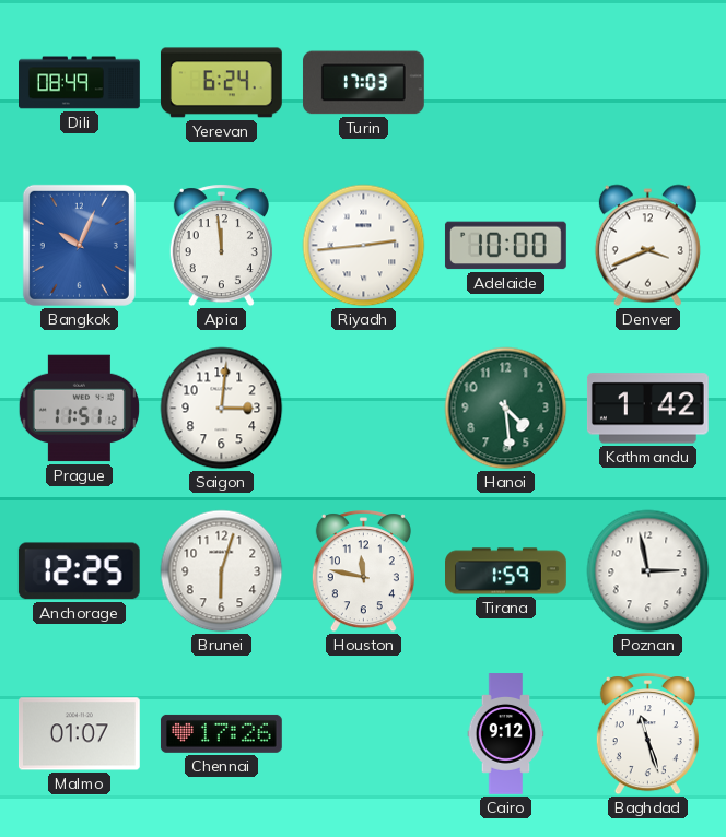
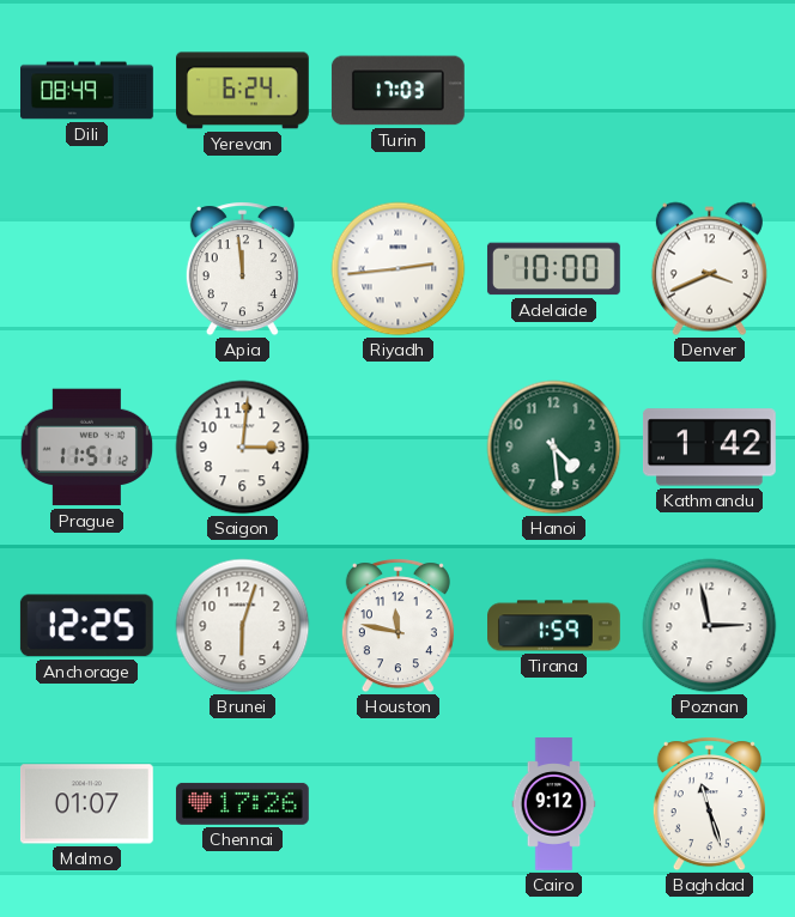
Bangkok: 10:04 -> none
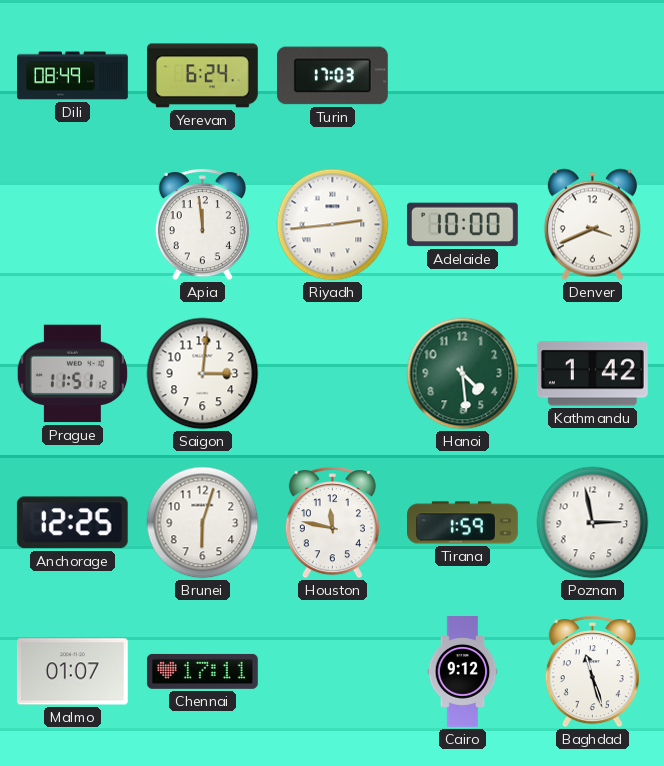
Chennai: 17:26 -> 17:11
